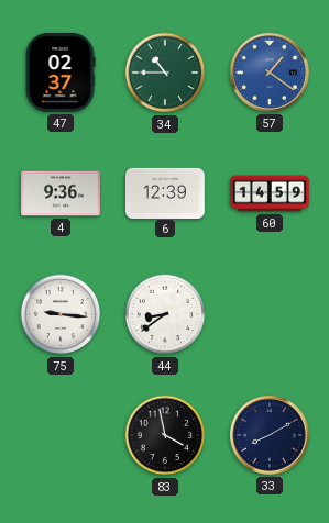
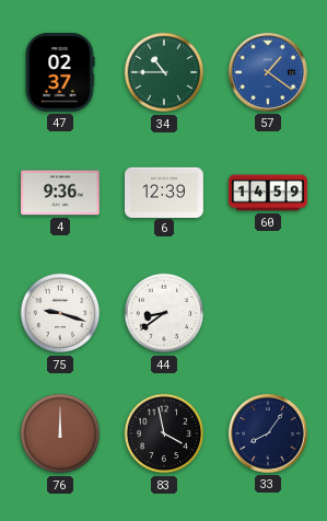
75: 9:16 -> 9:18
76: none -> 12:00
33: 8:10 -> 8:06
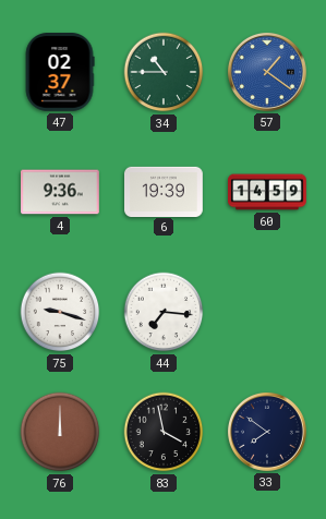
6: 12:39 -> 19:39
44: 8:39 -> 7:16
33: 8:06 -> 7:51
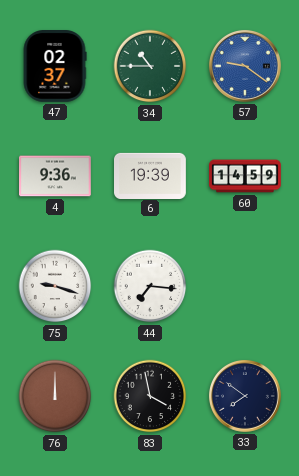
57: 1:21 -> 9:21
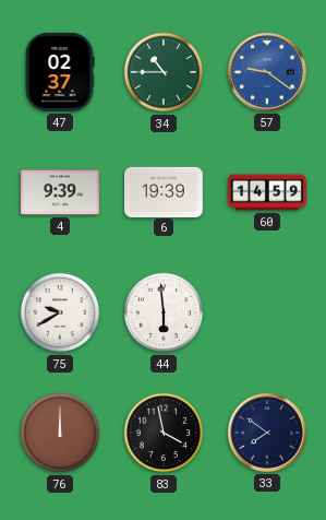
4: 9:36 -> 9:39
75: 9:18 -> 9:40
44: 7:16 -> 5:59
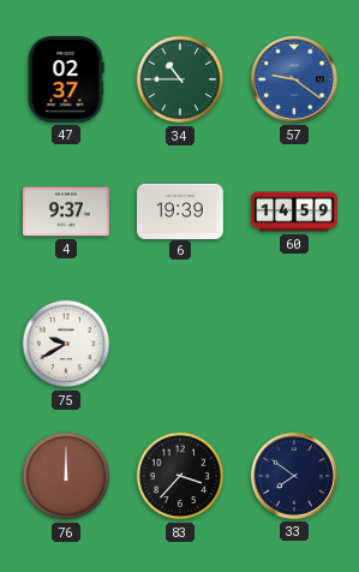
4: 9:39 -> 9:37
44: 5:59 -> none
83: 3:58 -> 3:37
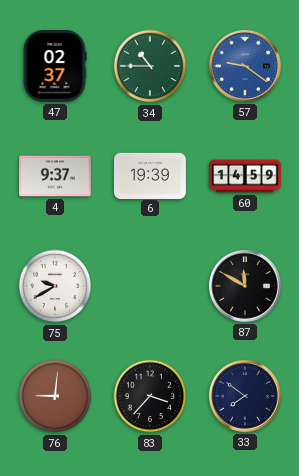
87: none -> 11:50
76: 12:00 -> 9:01
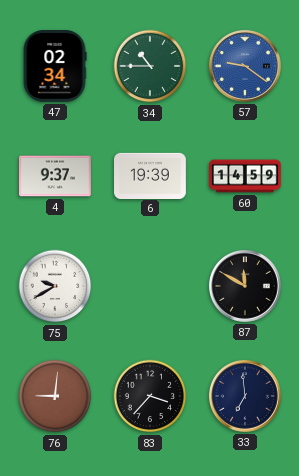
47: 02:37 -> 02:34
33: 7:51 -> 6:59
